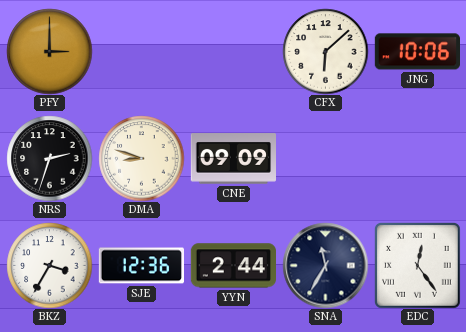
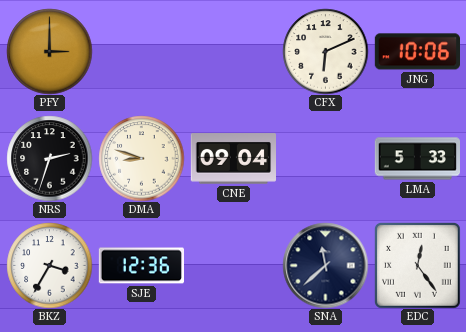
CFX: 6:08 -> 6:11
CNE: 09:09 -> 09:04
LMA: none -> 5:33
YYN: 2:44 -> none
SNA: 11:35 -> 11:38
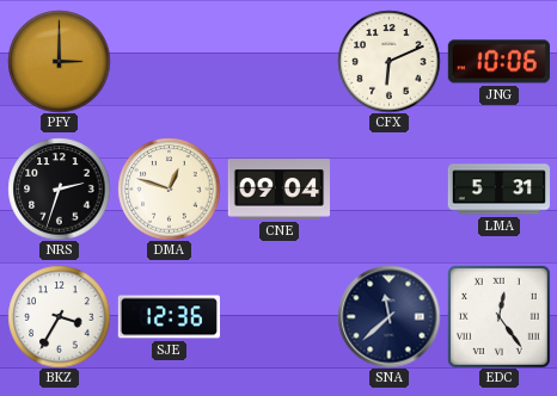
DMA: 8:48 -> 12:48
LMA: 5:33 -> 5:31
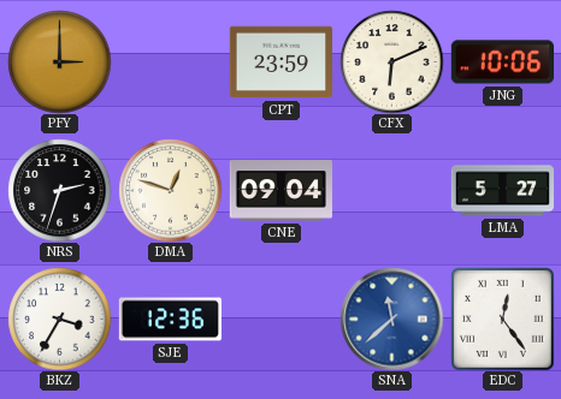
CPT: none -> 23:59
LMA: 5:31 -> 5:27
SNA dial: navy -> blue
